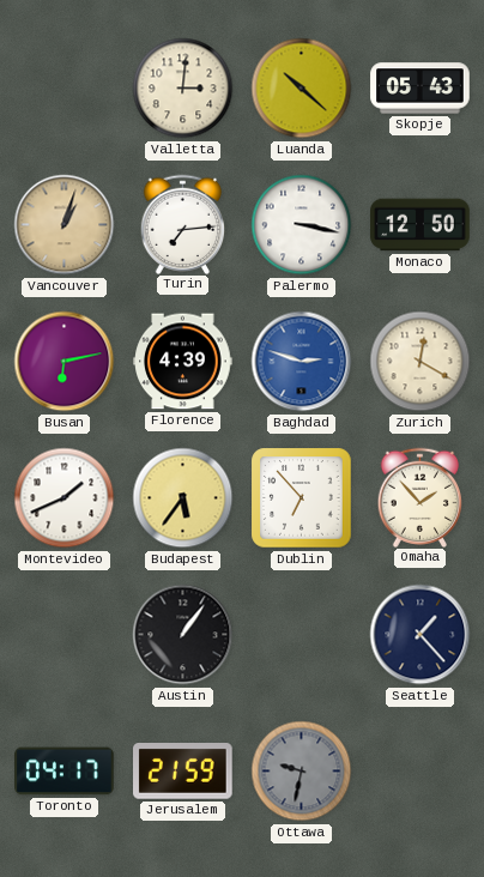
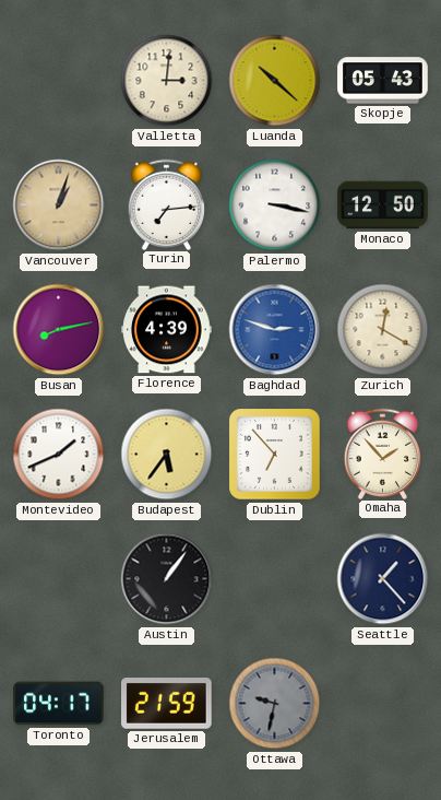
Busan: 6:13 -> 8:13
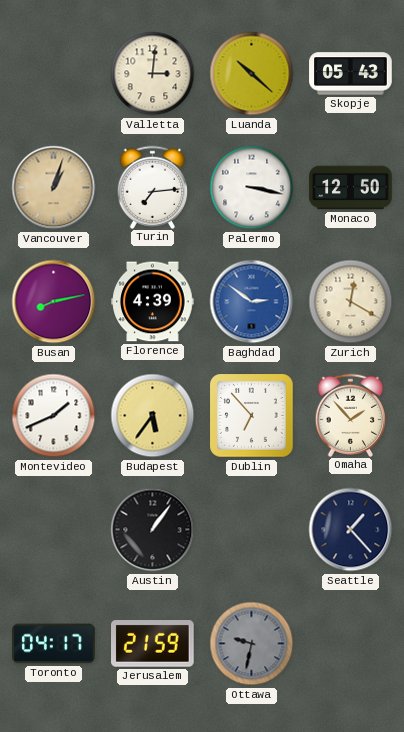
Baghdad: 2:48 -> 2:51
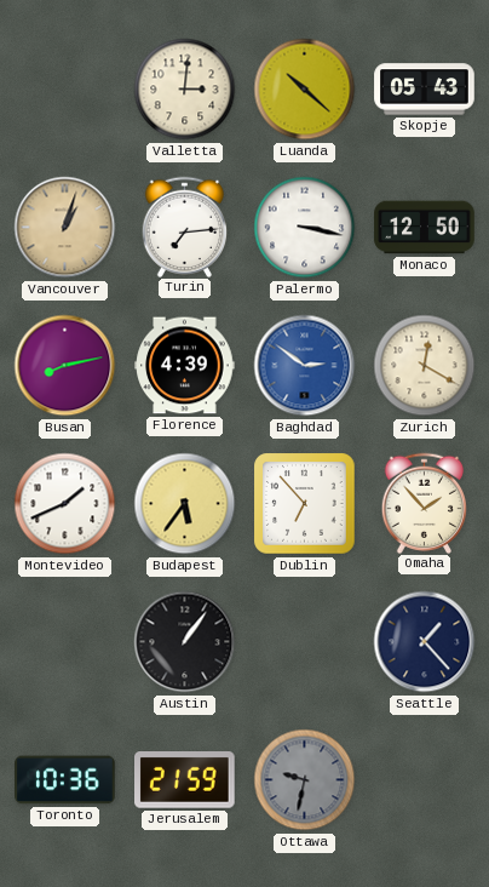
Toronto: 04:17 -> 10:36
